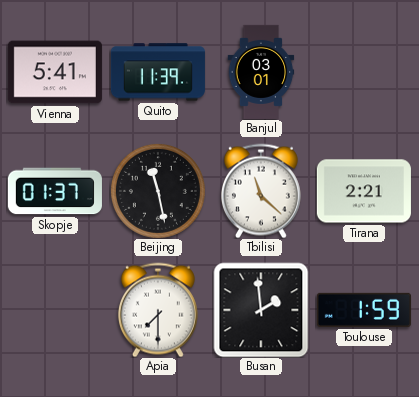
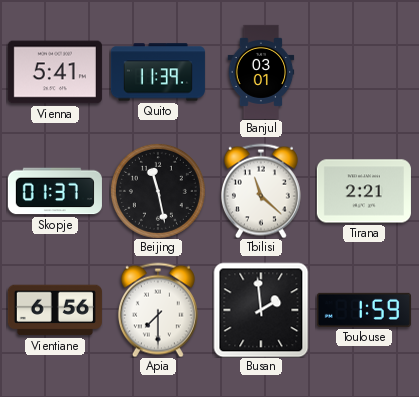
Vientiane: none -> 6:56
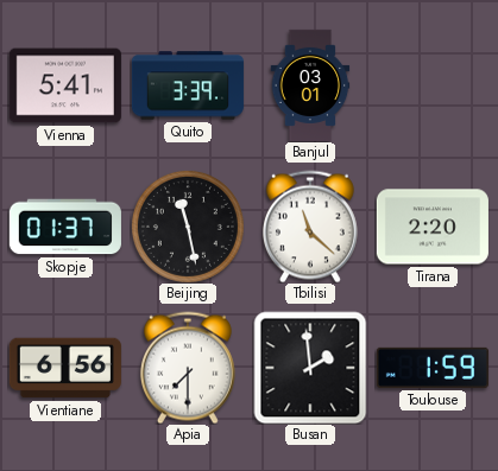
Quito: 11:39 -> 3:39
Tirana: 2:21 -> 2:20
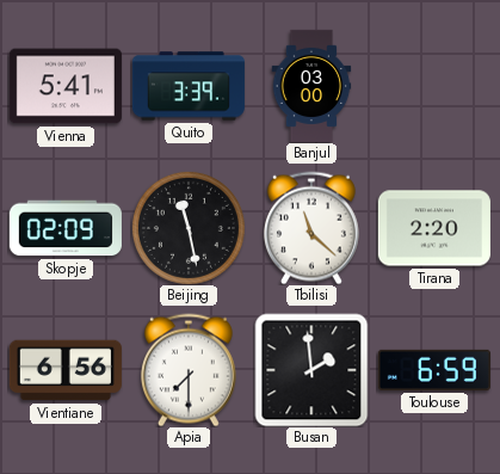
Banjul: 03:01 -> 03:00
Skopje: 01:37 -> 02:09
Toulouse: 1:59 -> 6:59
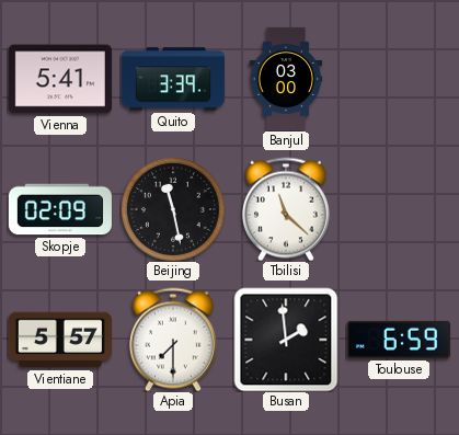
Tirana: 2:20 -> none
Vientiane: 6:56 -> 5:57
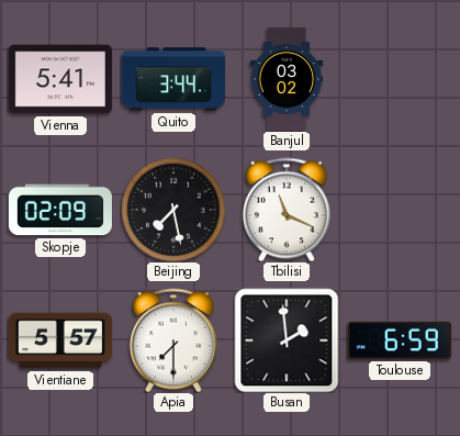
Quito: 3:39 -> 3:44
Banjul: 03:00 -> 03:02
Beijing: 11:28 -> 7:28
Tbilisi: 11:22 -> 11:19
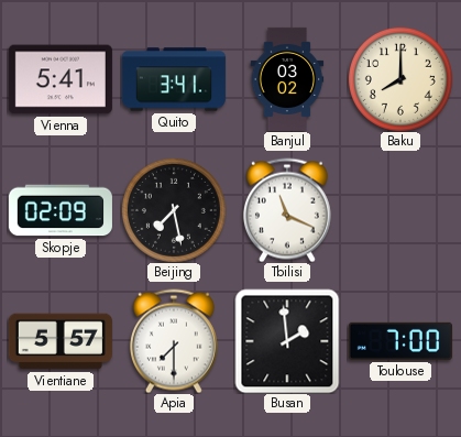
Quito: 3:44 -> 3:41
Baku: none -> 8:00
Toulouse: 6:59 -> 7:00
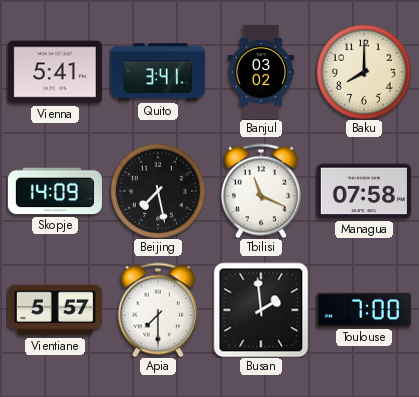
Skopje: 02:09 -> 14:09
Managua: none -> 07:58
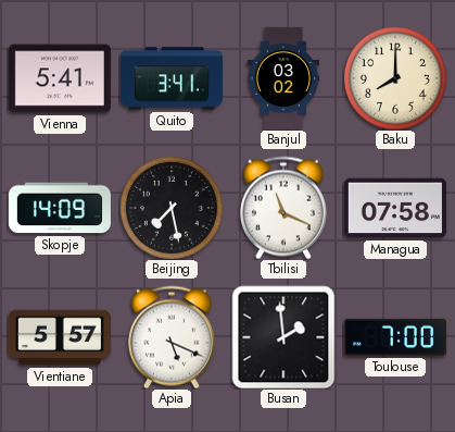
Apia: 7:30 -> 5:19
